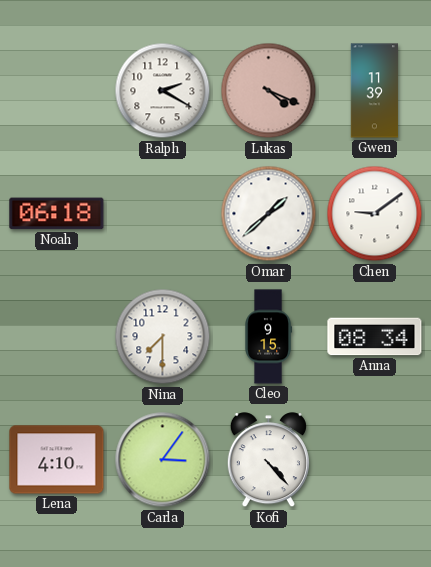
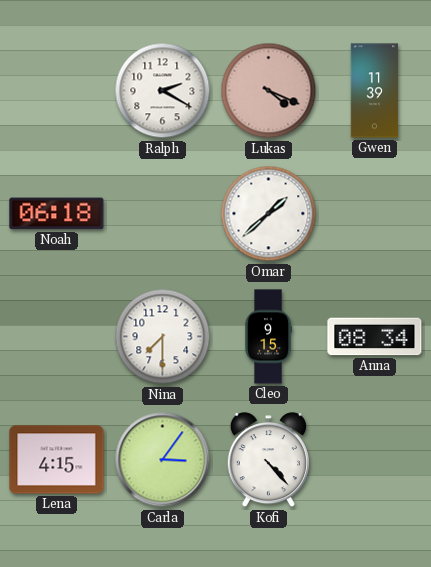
Chen: 9:09 -> none
Lena: 4:10 -> 4:15
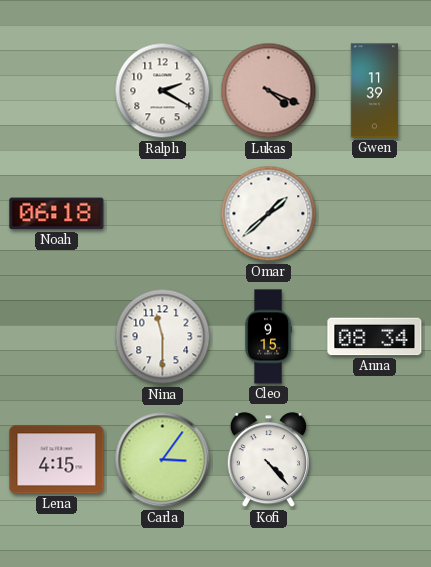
Nina: 7:30 -> 11:30
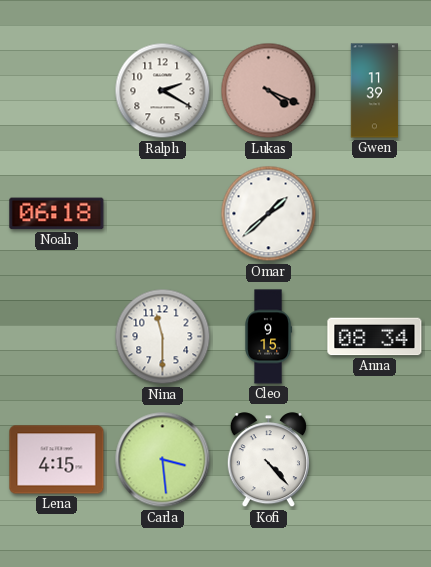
Carla: 3:06 -> 3:29
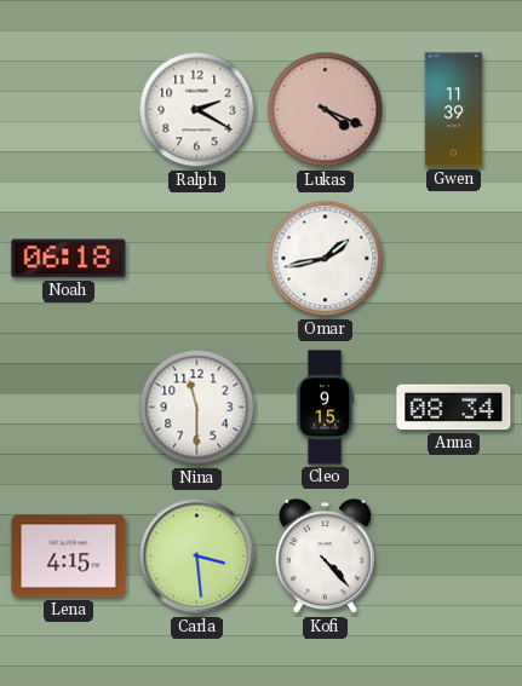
Omar: 1:38 -> 1:43
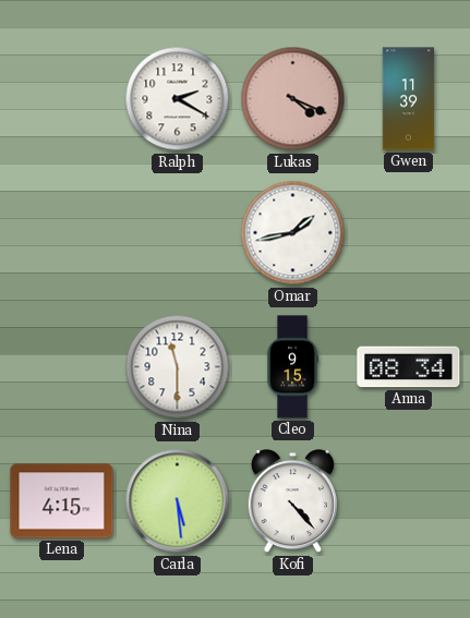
Noah: 06:18 -> none
Carla: 3:29 -> 5:29
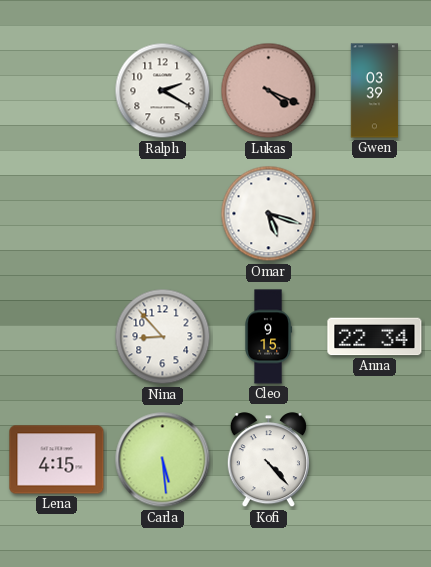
Gwen: 11:39 -> 03:39
Omar: 1:43 -> 5:18
Nina: 11:30 -> 8:53
Anna: 08:34 -> 22:34
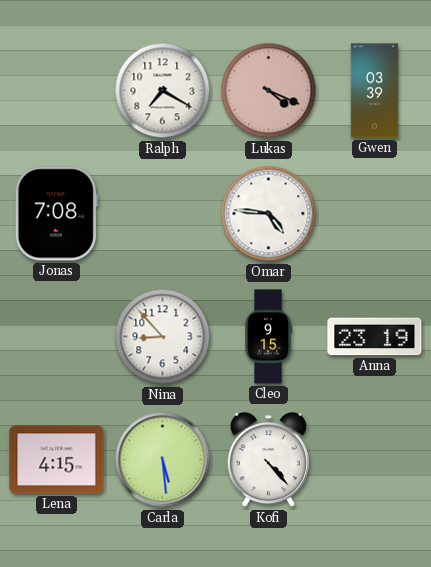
Ralph: 2:20 -> 7:20
Jonas: none -> 7:08
Omar: 5:18 -> 4:46
Anna: 22:34 -> 23:19
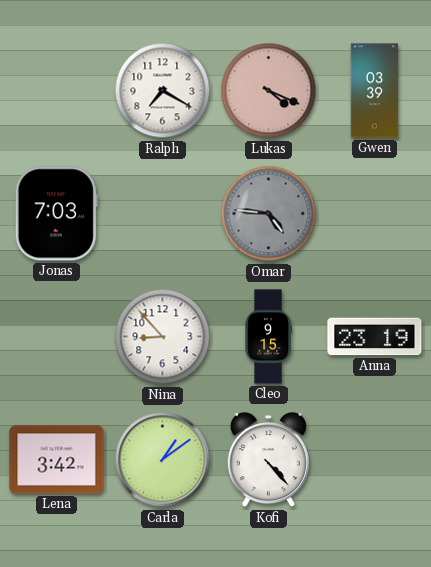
Jonas: 7:08 -> 7:03
Omar dial: white -> grey
Lena: 4:15 -> 3:42
Carla: 5:29 -> 1:09
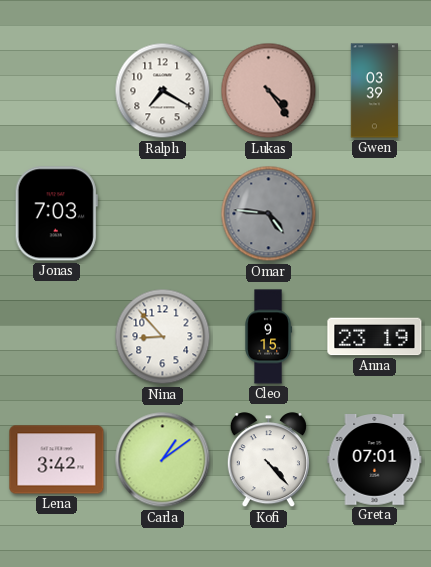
Lukas: 4:19 -> 4:24
Greta: none -> 07:01
